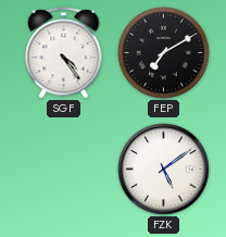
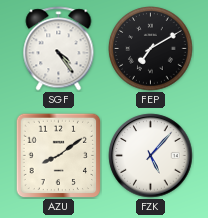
AZU: none -> 8:09
FZK: 5:09 -> 5:07
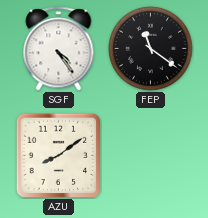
FEP: 7:10 -> 11:21
FZK: 5:07 -> none
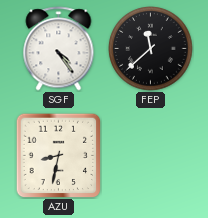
FEP: 11:21 -> 11:38
AZU: 8:09 -> 8:32
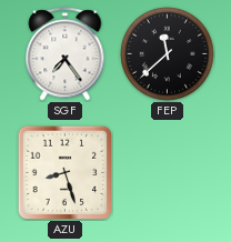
SGF: 4:24 -> 7:24
AZU: 8:32 -> 8:27
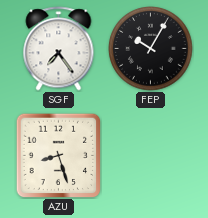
FEP: 11:38 -> 10:05
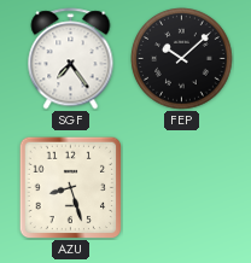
FEP: 10:05 -> 10:08
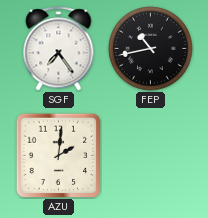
FEP: 10:08 -> 10:43
AZU: 8:27 -> 2:01
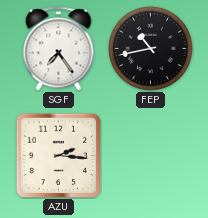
AZU: 2:01 -> 2:16
